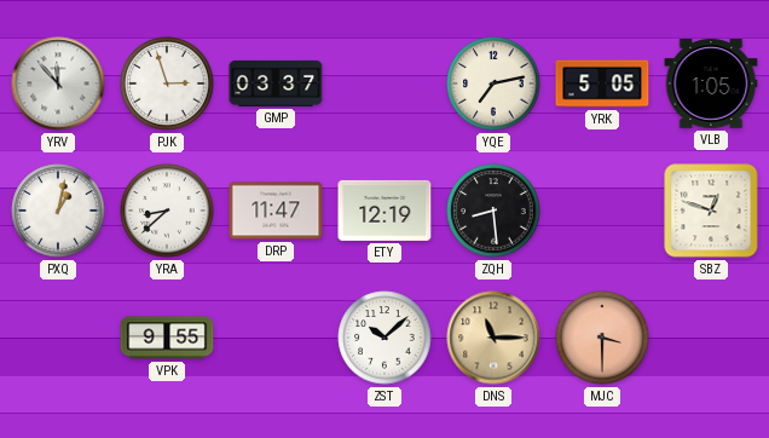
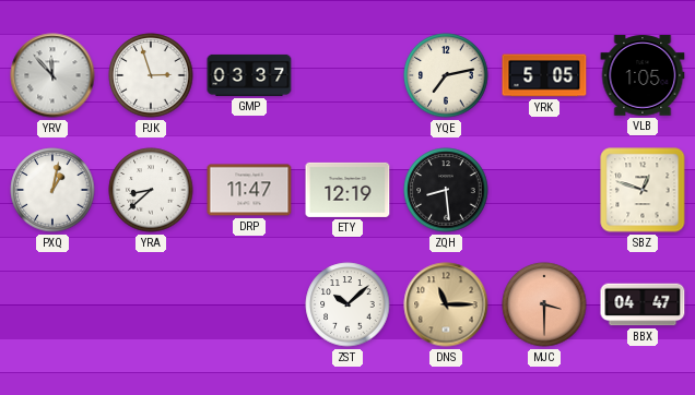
VPK: 9:55 -> none
BBX: none -> 04:47
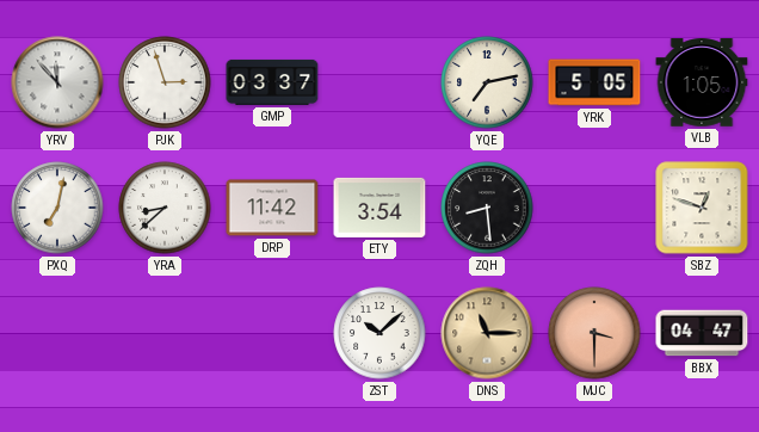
PXQ: 1:02 -> 7:02
DRP: 11:47 -> 11:42
ETY: 12:19 -> 3:54
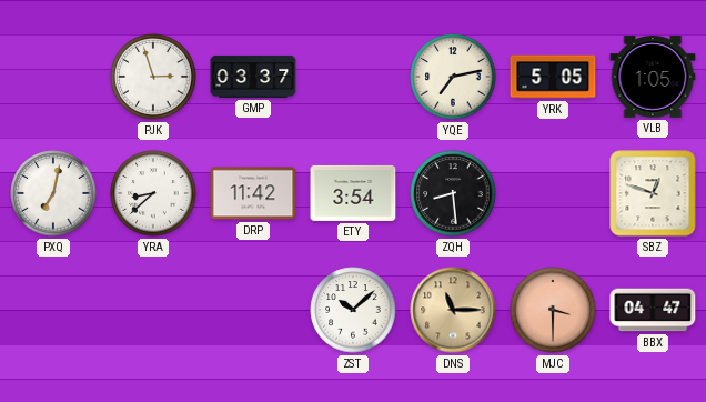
YRV: 11:53 -> none
